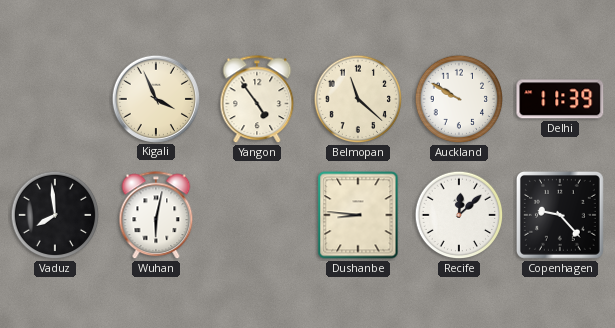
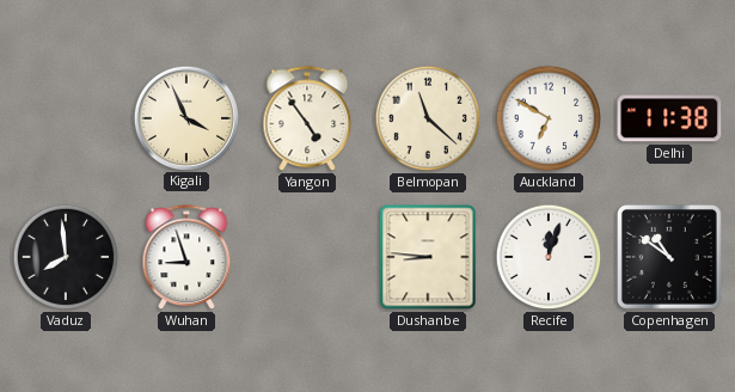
Auckland: 9:50 -> 6:50
Delhi: 11:39 -> 11:38
Wuhan: 6:02 -> 8:57
Recife: 12:08 -> 12:03
Copenhagen: 9:23 -> 10:51
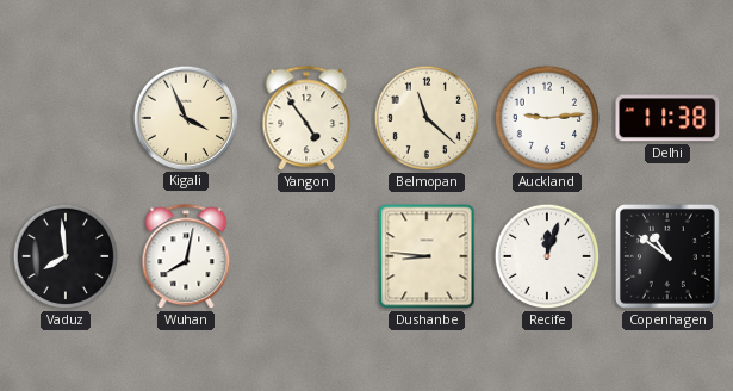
Auckland: 6:50 -> 9:14
Wuhan: 8:57 -> 8:02
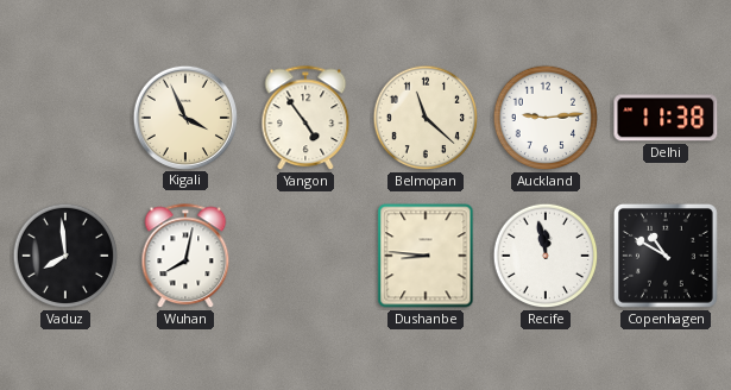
Recife: 12:03 -> 11:58
Copenhagen: 10:51 -> 10:50
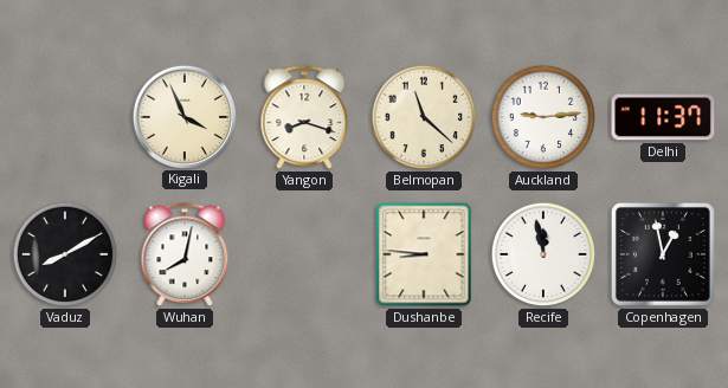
Yangon: 4:54 -> 8:18
Delhi: 11:38 -> 11:37
Vaduz: 7:59 -> 8:10
Copenhagen: 10:50 -> 12:58
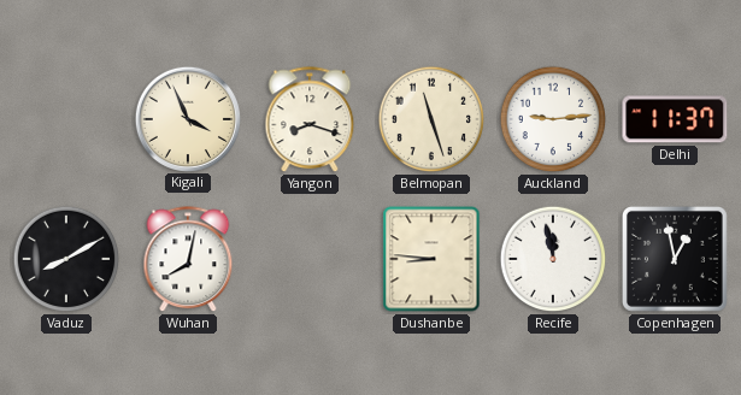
Belmopan: 11:22 -> 11:27
